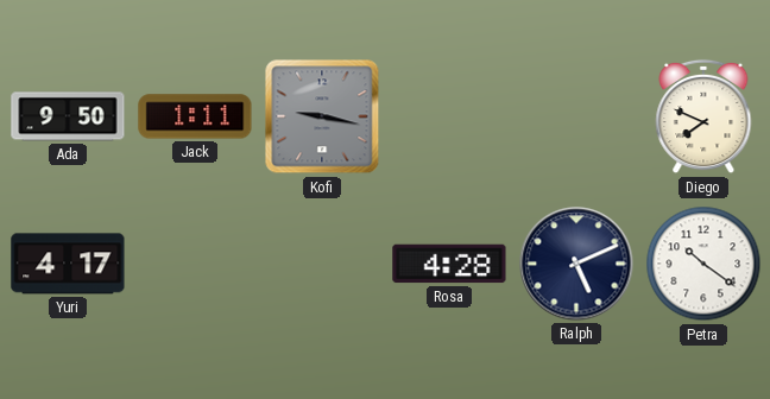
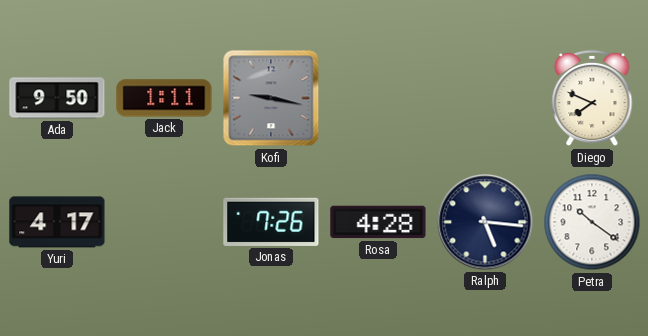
Jonas: none -> 7:26
Ralph: 5:11 -> 5:16
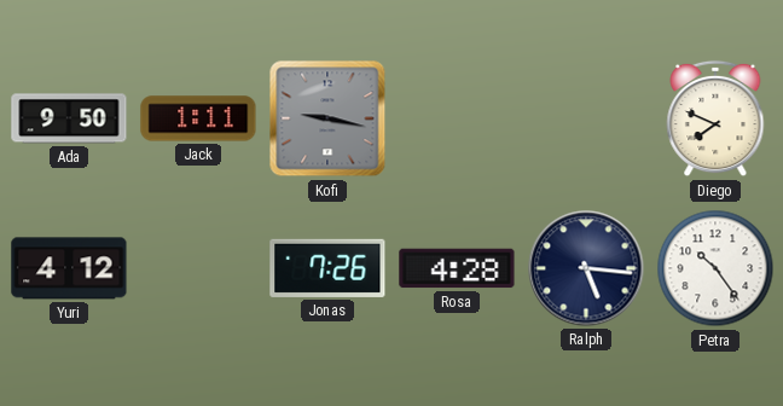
Yuri: 4:17 -> 4:12
Petra: 10:21 -> 10:24
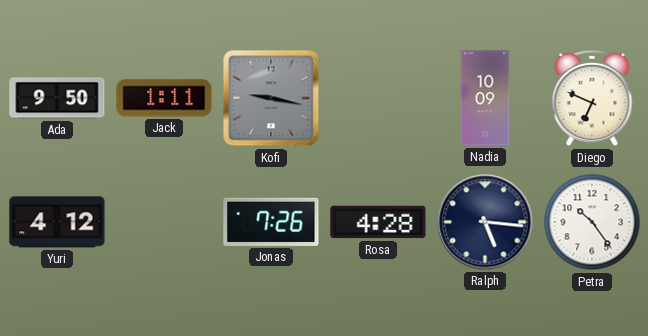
Nadia: none -> 10:09
Diego: 7:49 -> 6:49
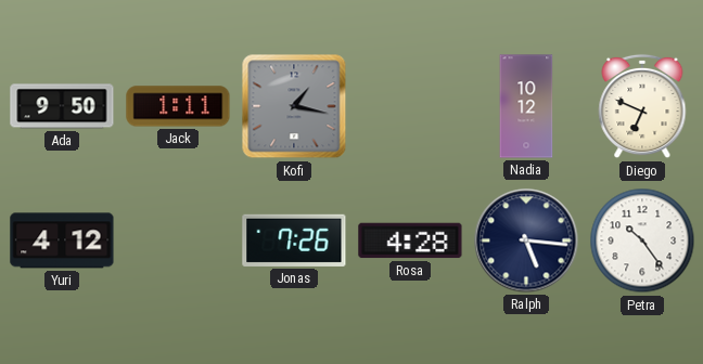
Kofi: 9:17 -> 1:17
Nadia: 10:09 -> 10:12
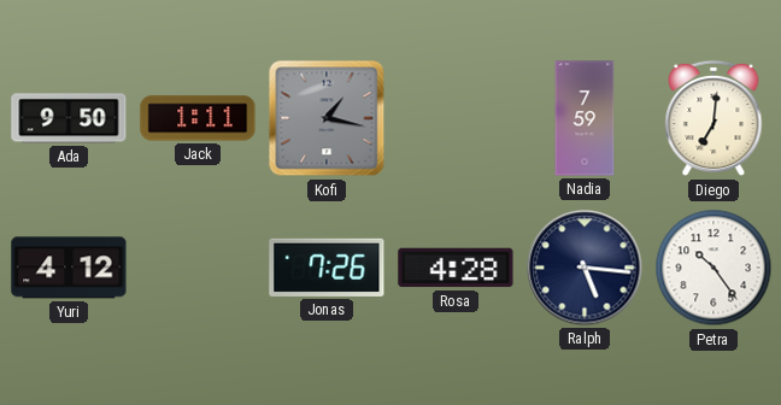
Nadia: 10:12 -> 7:59
Diego: 6:49 -> 7:01
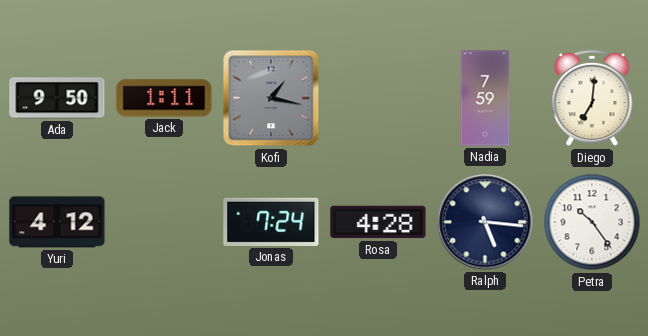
Jonas: 7:26 -> 7:24
